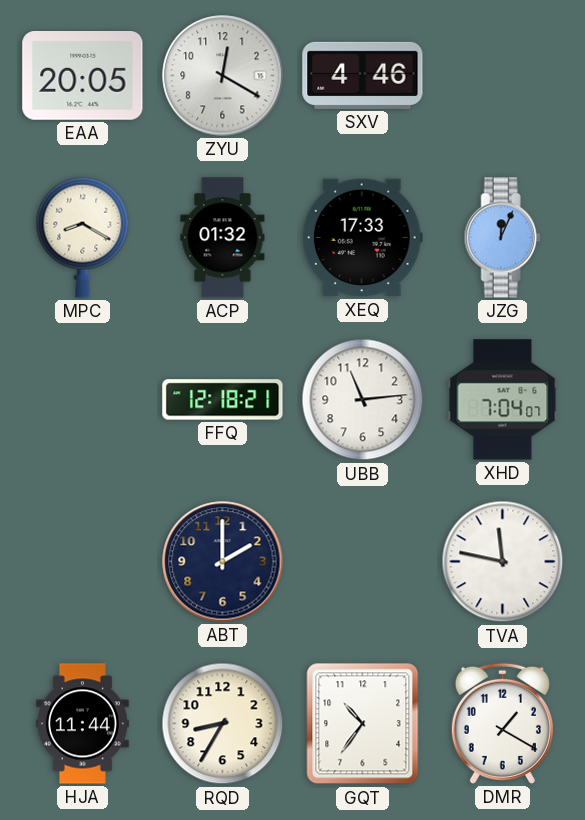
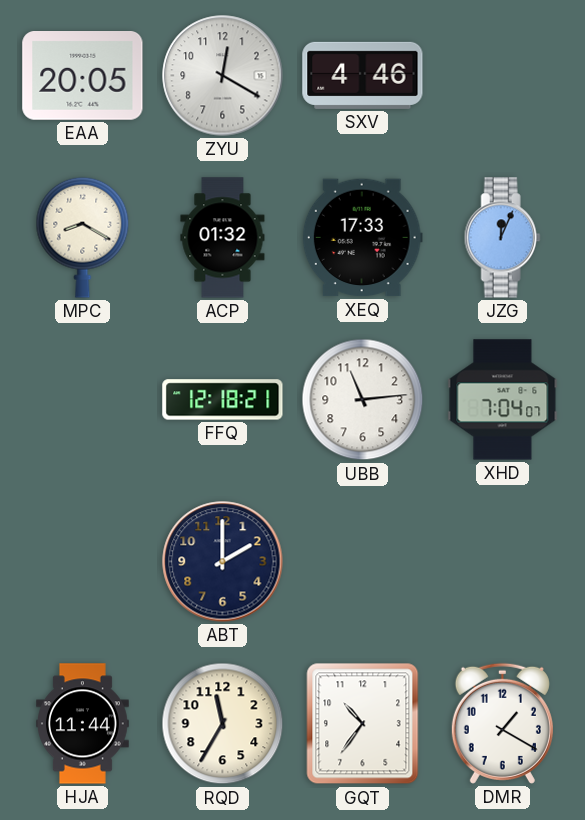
TVA: 11:47 -> none
RQD: 8:35 -> 11:35
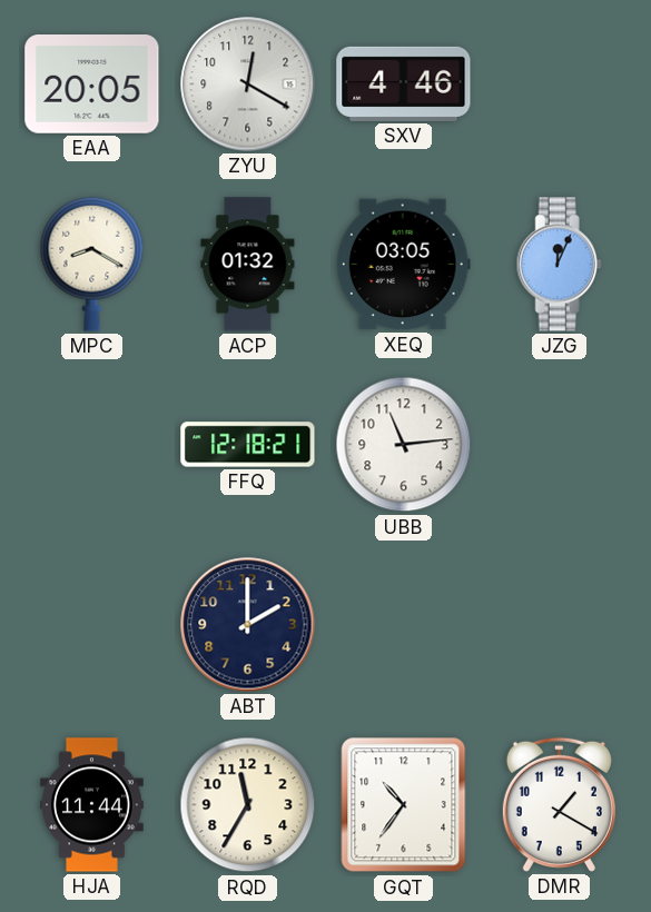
XEQ: 17:33 -> 03:05
XHD: 7:04 -> none
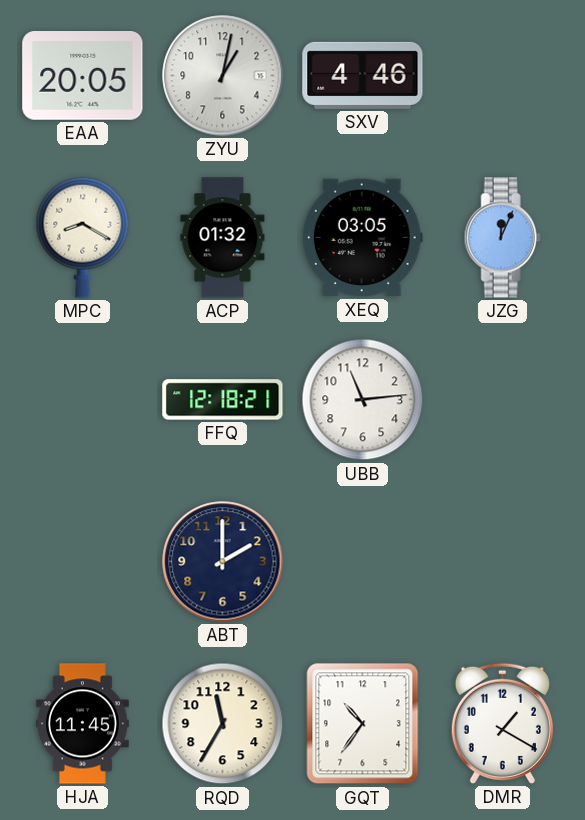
ZYU: 12:20 -> 1:02
HJA: 11:44 -> 11:45
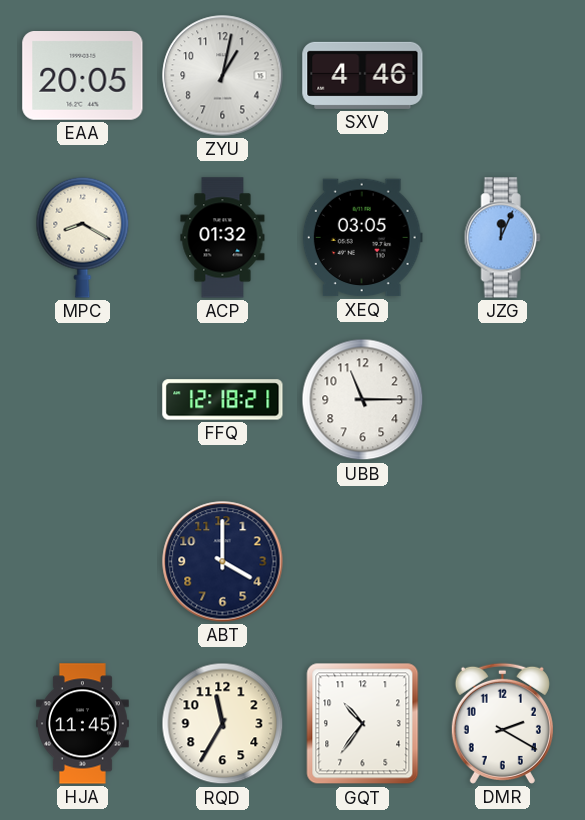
UBB: 11:14 -> 11:15
ABT: 2:00 -> 4:00
DMR: 1:20 -> 2:20
